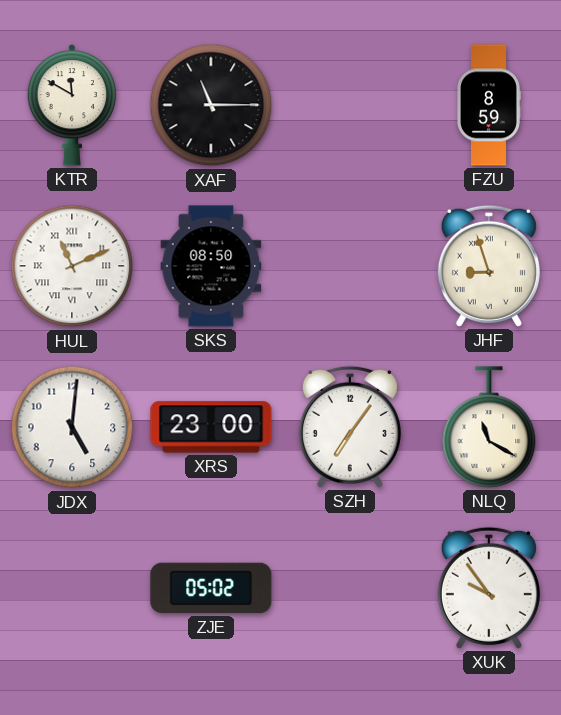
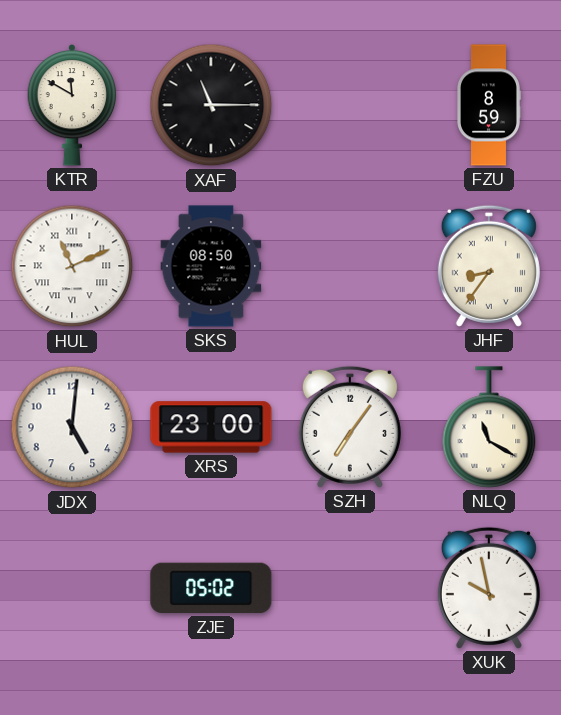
JHF: 8:57 -> 8:36
XUK: 9:54 -> 9:58
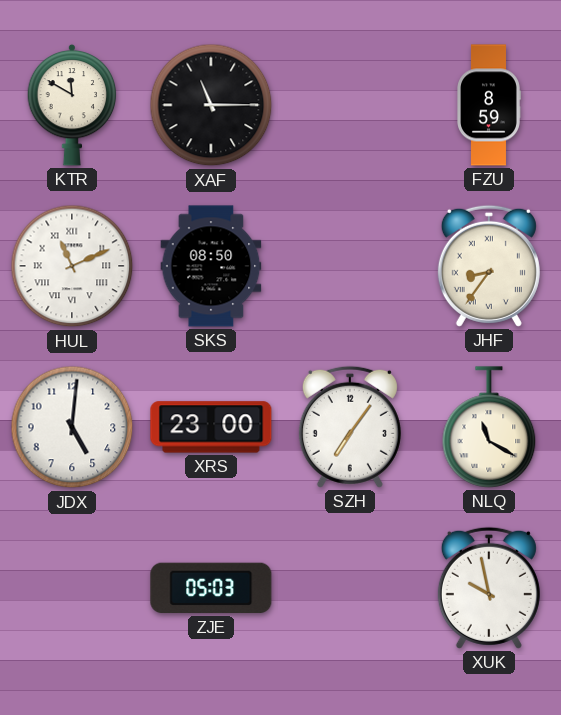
ZJE: 05:02 -> 05:03
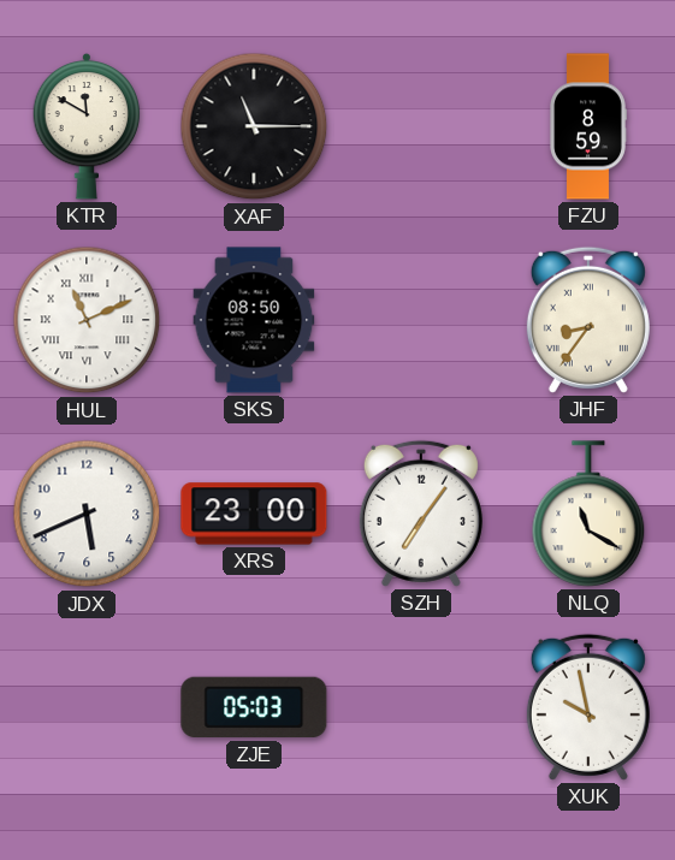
JDX: 5:01 -> 5:41
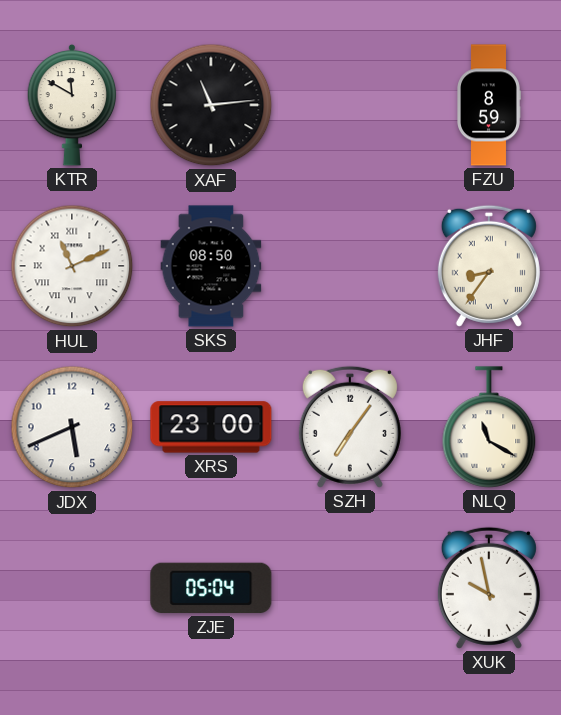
XAF: 11:15 -> 11:14
ZJE: 05:03 -> 05:04
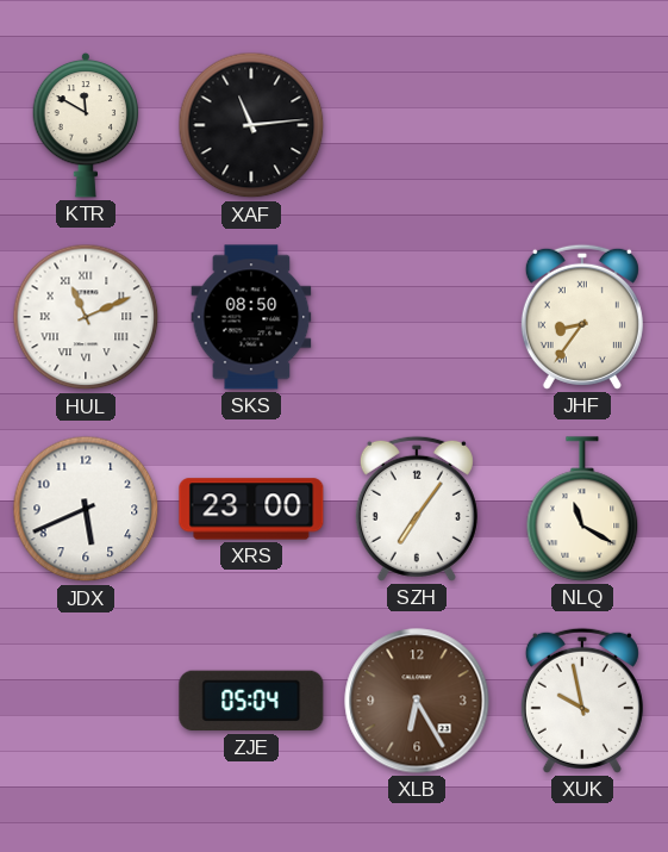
FZU: 8:59 -> none
XLB: none -> 6:25
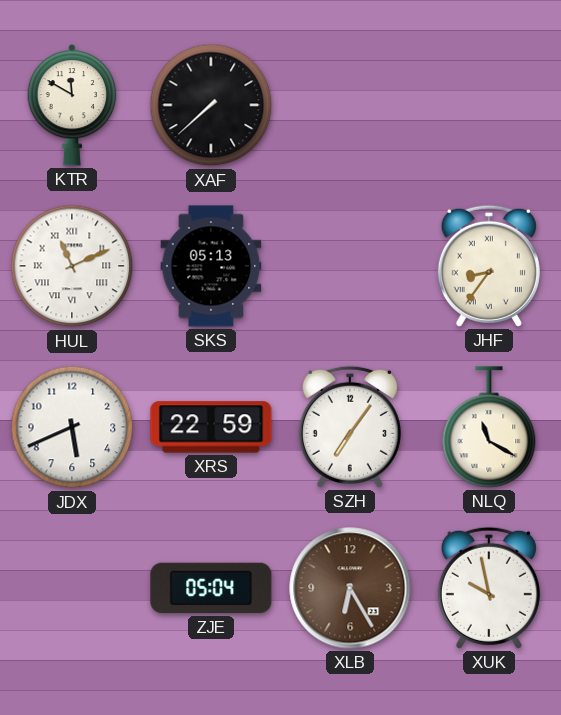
XAF: 11:14 -> 7:38
SKS: 08:50 -> 05:13
XRS: 23:00 -> 22:59
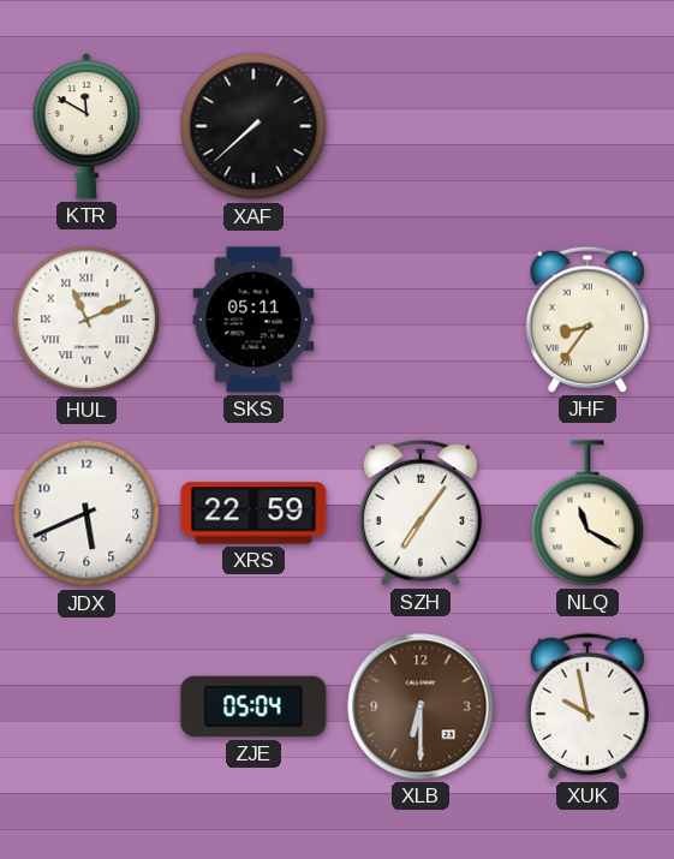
SKS: 05:13 -> 05:11
XLB: 6:25 -> 6:30
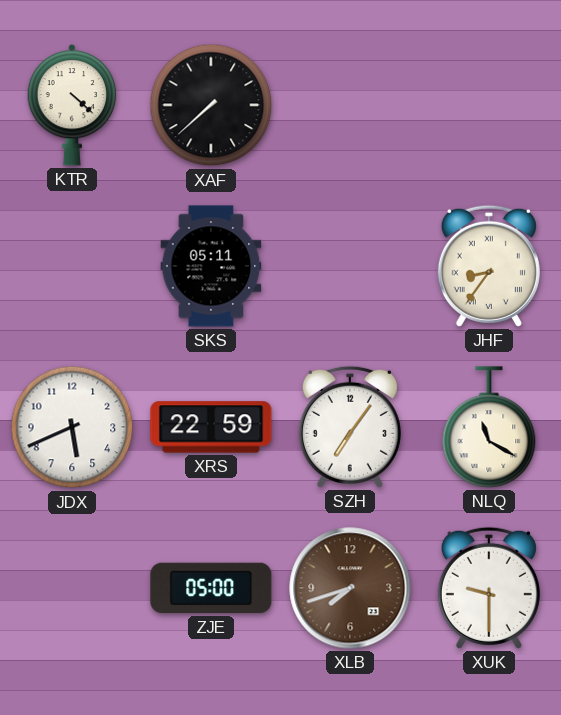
KTR: 11:50 -> 4:22
HUL: 11:11 -> none
ZJE: 05:04 -> 05:00
XLB: 6:30 -> 7:42
XUK: 9:58 -> 9:30
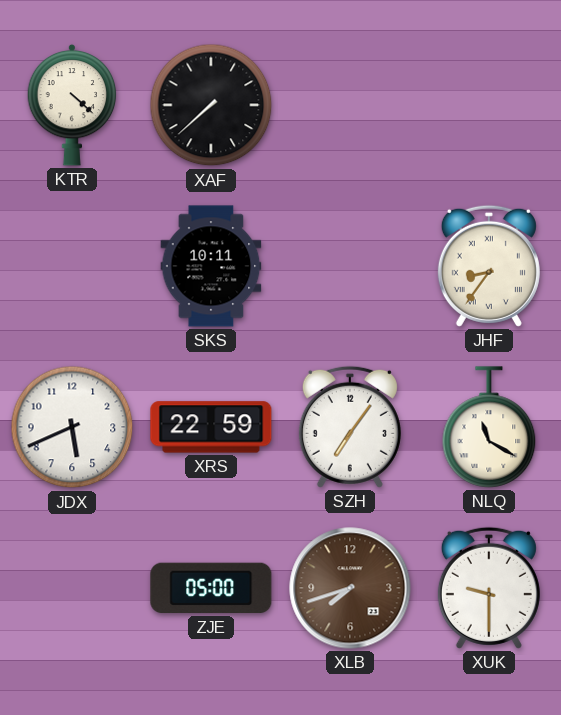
SKS: 05:11 -> 10:11
